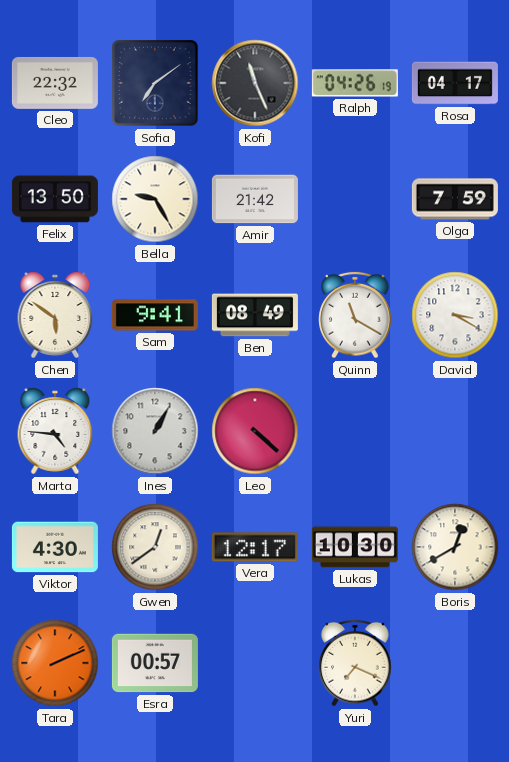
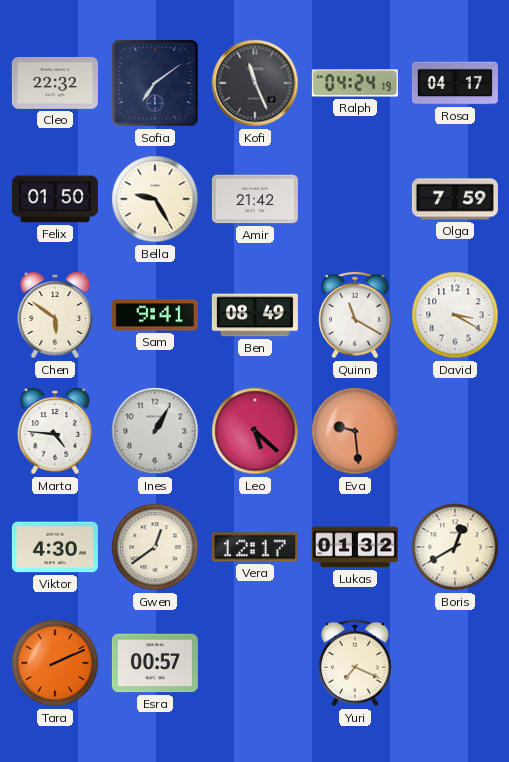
Ralph: 04:26 -> 04:24
Felix: 13:50 -> 01:50
Leo: 4:22 -> 5:22
Eva: none -> 9:29
Lukas: 10:30 -> 01:32
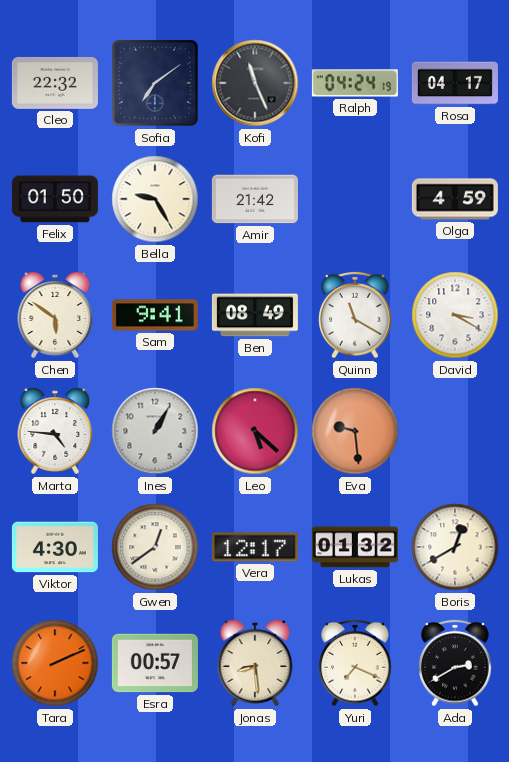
Olga: 7:59 -> 4:59
Jonas: none -> 8:29
Ada: none -> 2:40
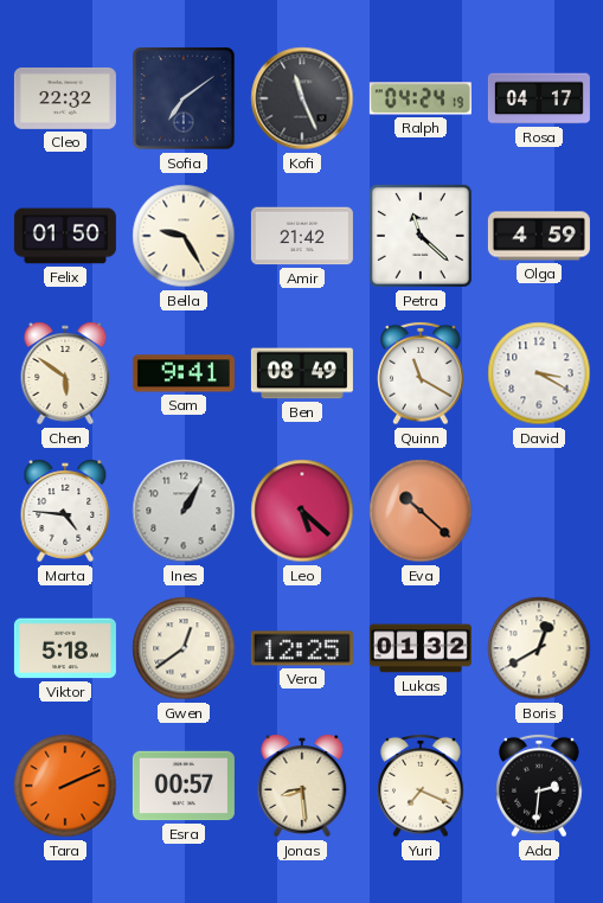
Petra: none -> 11:22
Eva: 9:29 -> 10:22
Viktor: 4:30 -> 5:18
Vera: 12:17 -> 12:25
Ada: 2:40 -> 2:31
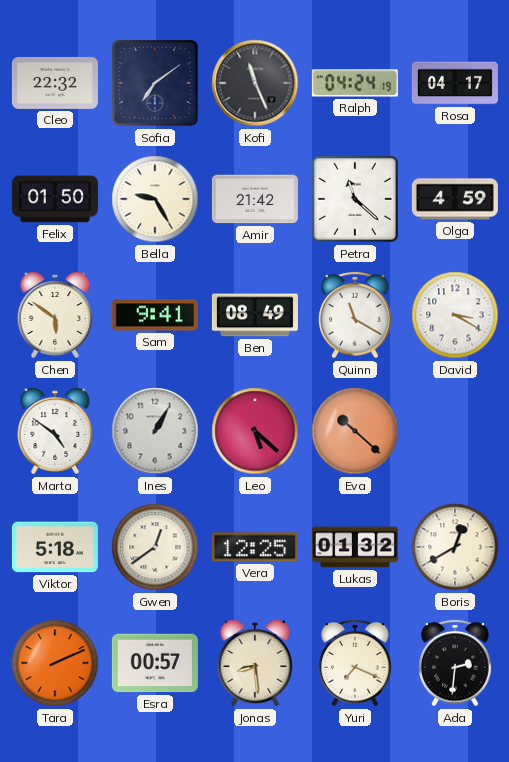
Marta: 4:46 -> 4:51
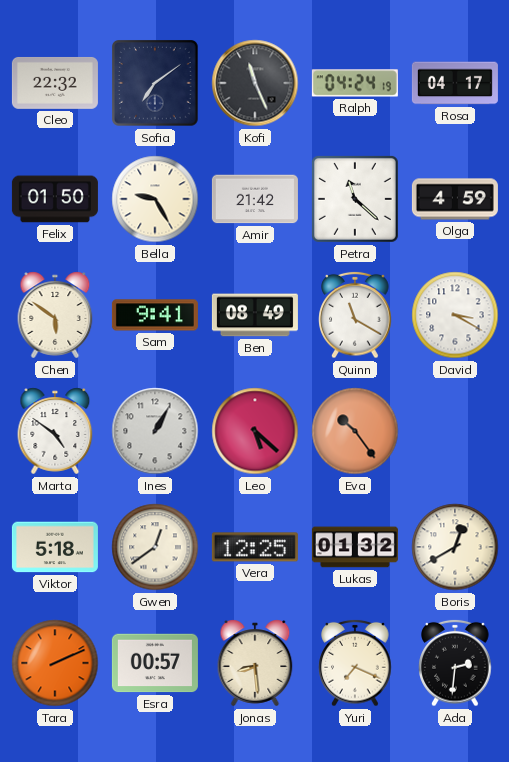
Eva: 10:22 -> 10:24
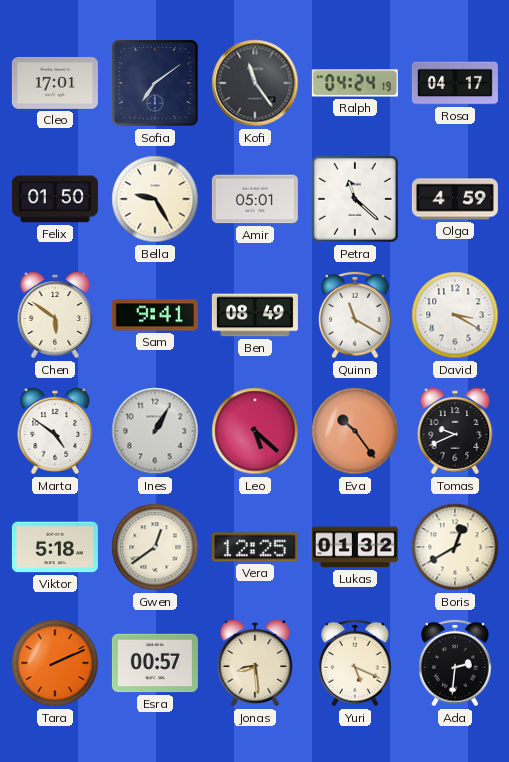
Cleo: 22:32 -> 17:01
Kofi: 11:26 -> 11:24
Amir: 21:42 -> 05:01
Tomas: none -> 9:41
Yuri: 7:19 -> 5:19
